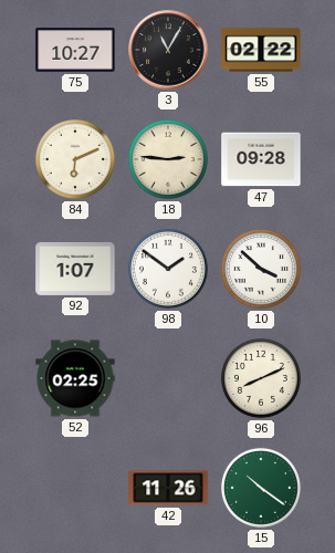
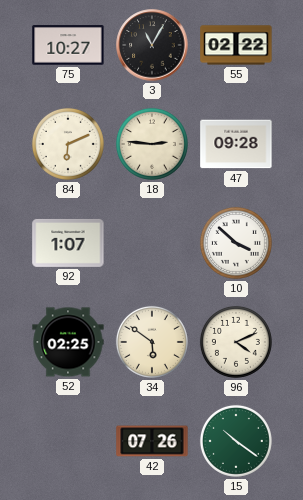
98: 1:51 -> none
34: none -> 5:51
96: 8:11 -> 4:11
42: 11:26 -> 07:26
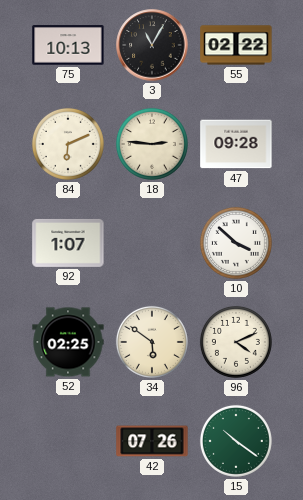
75: 10:27 -> 10:13
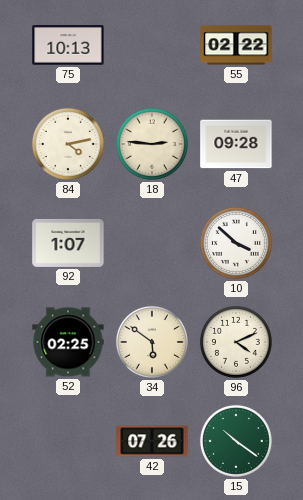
3: 11:05 -> none
84: 6:11 -> 4:13
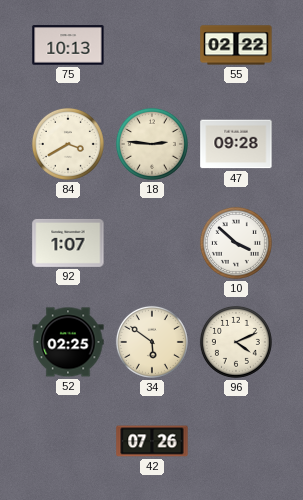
84: 4:13 -> 3:40
15: 10:21 -> none
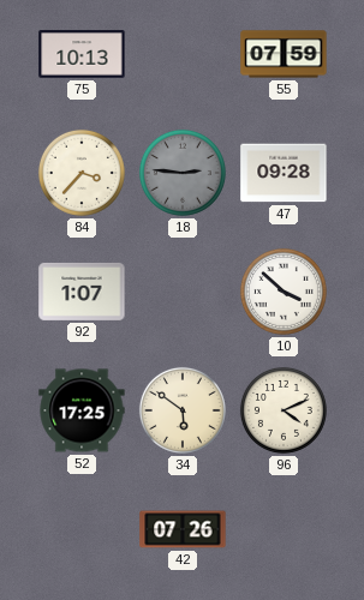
55: 02:22 -> 07:59
84: 3:40 -> 3:37
18 dial: cream -> grey
52: 02:25 -> 17:25
